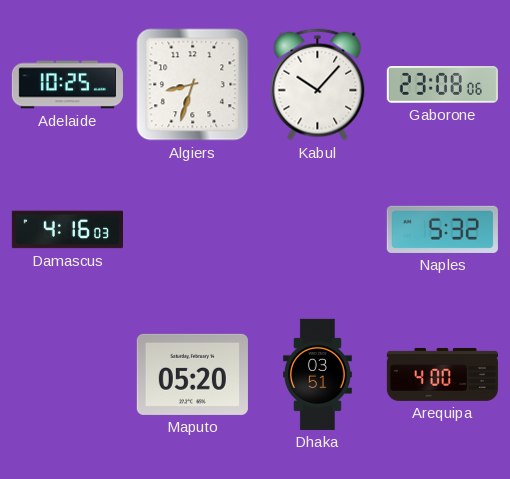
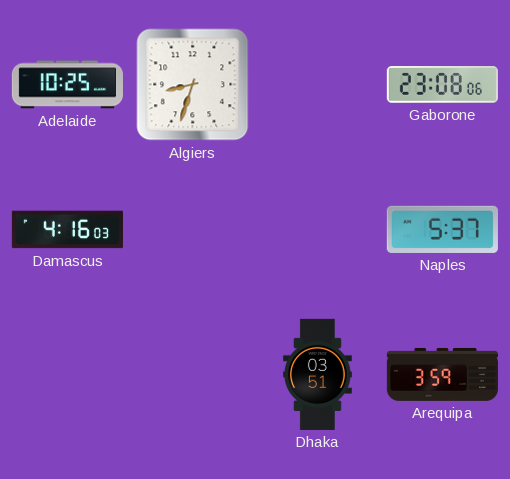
Kabul: 10:07 -> none
Naples: 5:32 -> 5:37
Maputo: 05:20 -> none
Arequipa: 4:00 -> 3:59
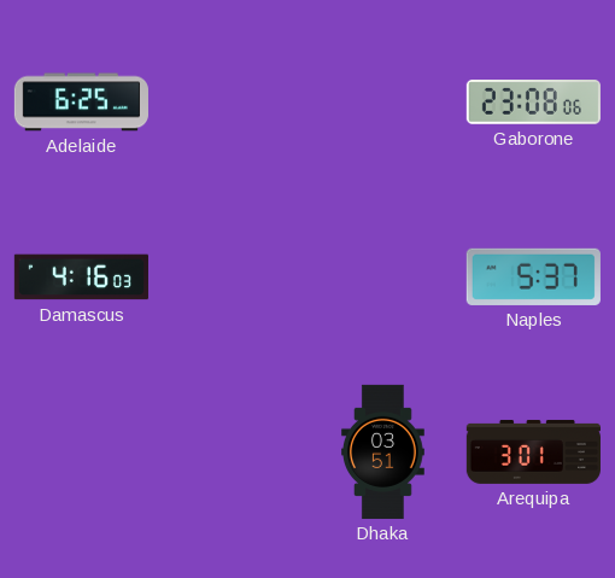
Adelaide: 10:25 -> 6:25
Algiers: 8:33 -> none
Arequipa: 3:59 -> 3:01
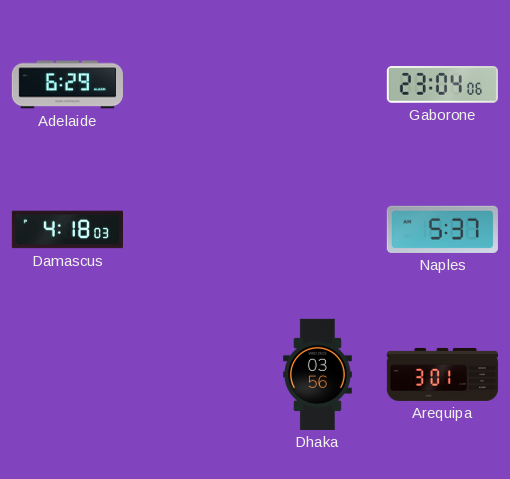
Adelaide: 6:25 -> 6:29
Gaborone: 23:08 -> 23:04
Damascus: 4:16 -> 4:18
Dhaka: 03:51 -> 03:56
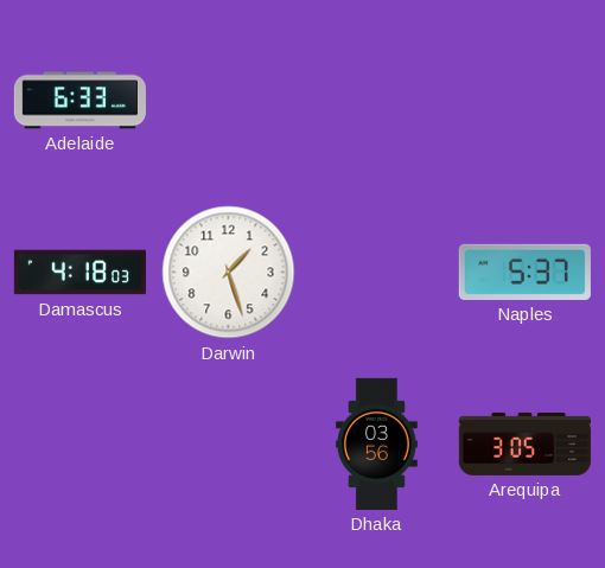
Adelaide: 6:29 -> 6:33
Gaborone: 23:04 -> none
Darwin: none -> 1:27
Arequipa: 3:01 -> 3:05
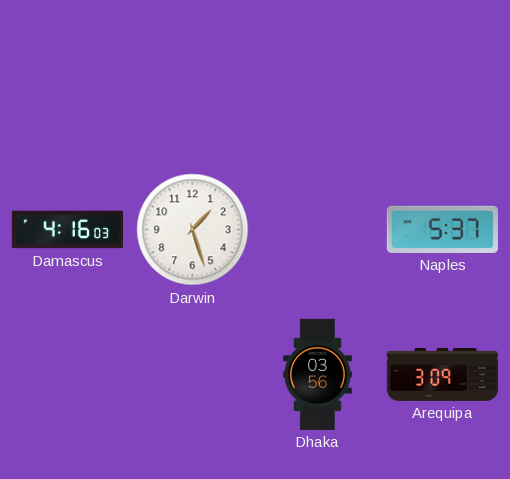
Adelaide: 6:33 -> none
Damascus: 4:18 -> 4:16
Arequipa: 3:05 -> 3:09
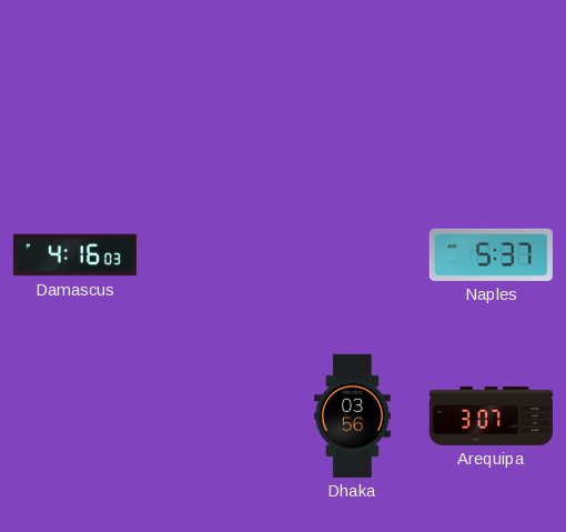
Darwin: 1:27 -> none
Arequipa: 3:09 -> 3:07
